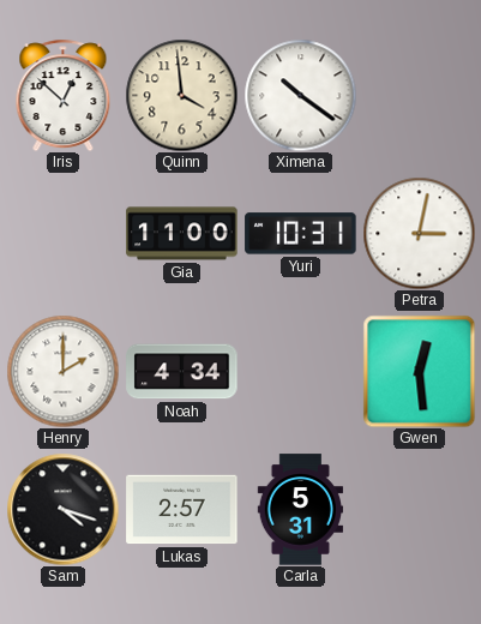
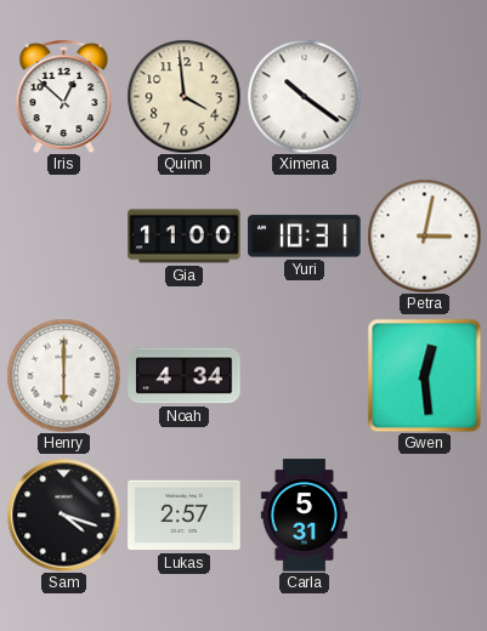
Henry: 2:00 -> 6:00
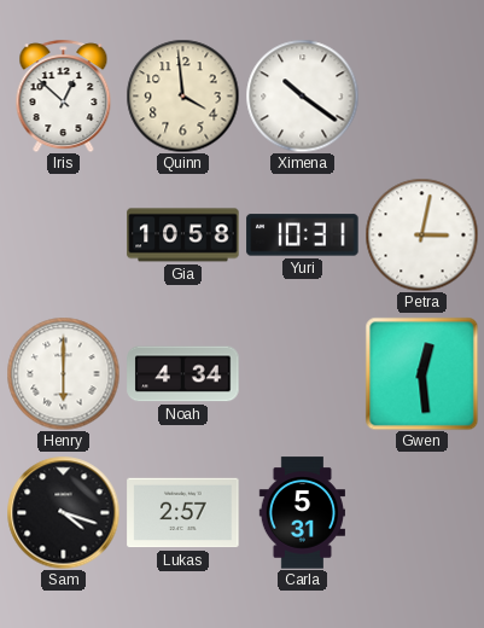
Gia: 11:00 -> 10:58
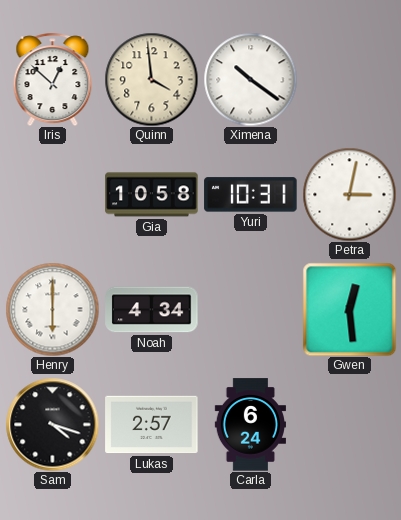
Carla: 5:31 -> 6:24
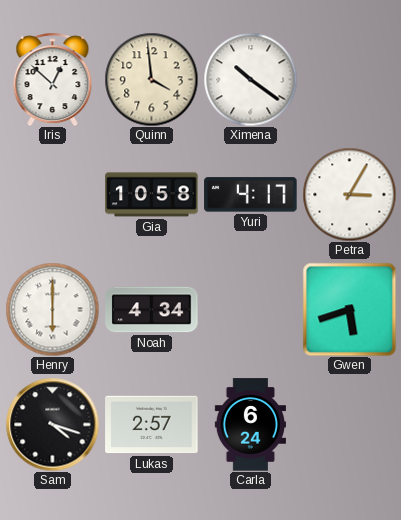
Yuri: 10:31 -> 4:17
Petra: 3:02 -> 3:05
Gwen: 12:29 -> 5:42
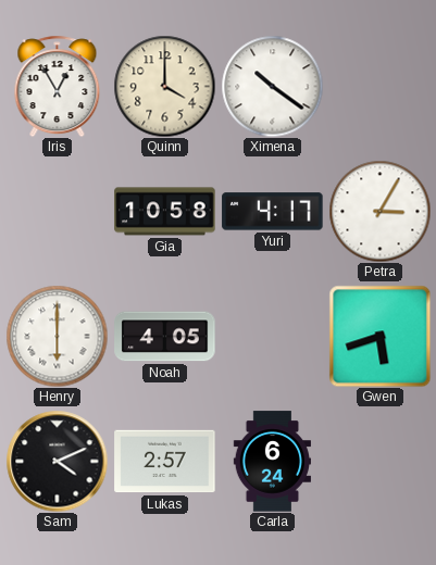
Iris: 12:52 -> 12:55
Quinn: 3:59 -> 4:00
Noah: 4:34 -> 4:05
Sam: 4:18 -> 4:11
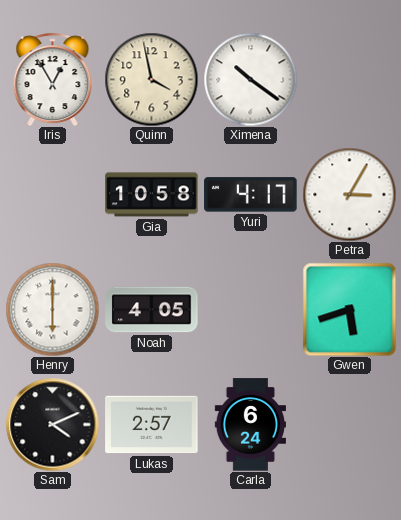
Quinn: 4:00 -> 3:58
